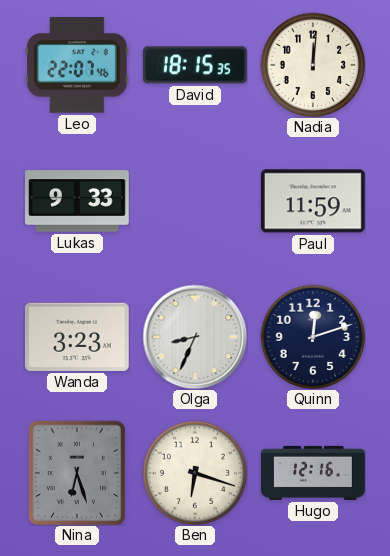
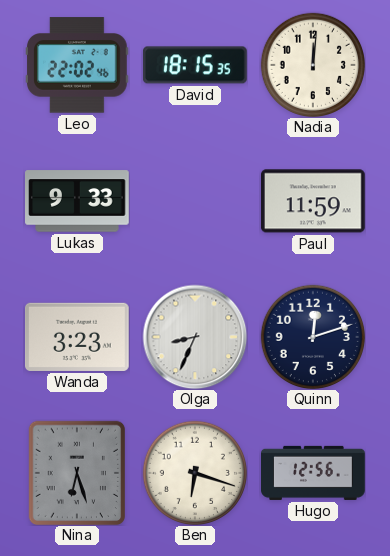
Leo: 22:07 -> 22:02
Hugo: 12:16 -> 12:56
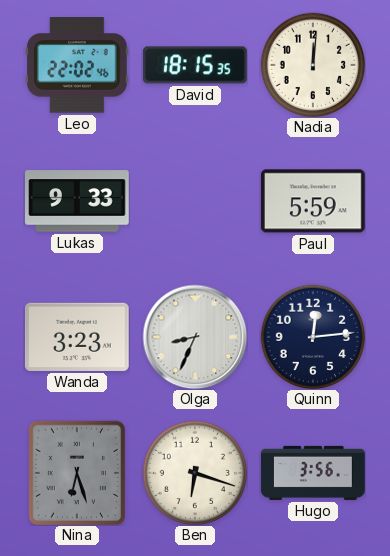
Paul: 11:59 -> 5:59
Quinn: 12:12 -> 12:14
Hugo: 12:56 -> 3:56
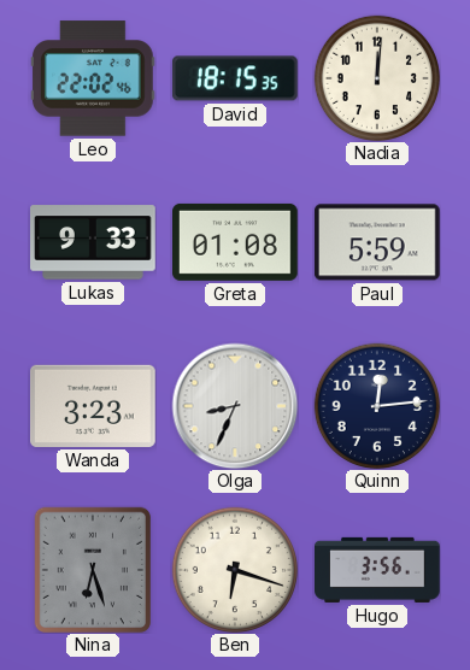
Greta: none -> 01:08
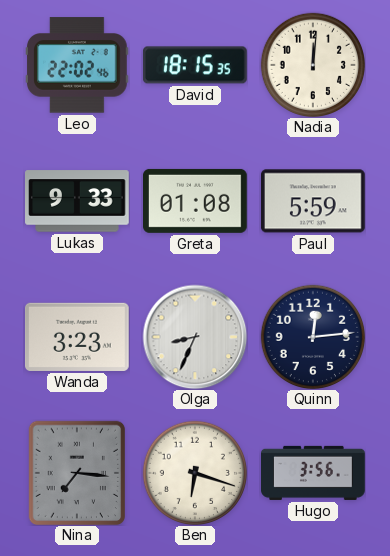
Nina: 6:27 -> 7:16
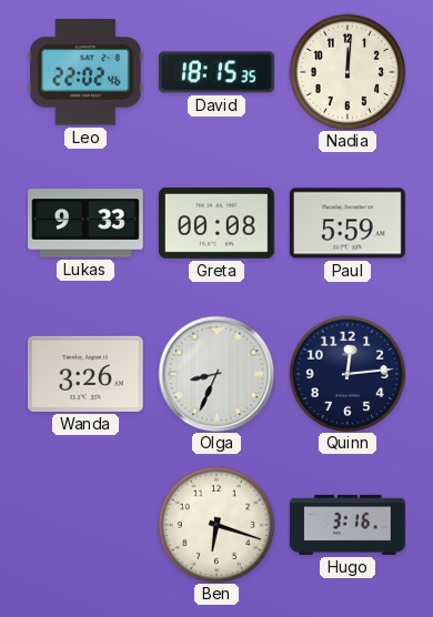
Greta: 01:08 -> 00:08
Wanda: 3:23 -> 3:26
Nina: 7:16 -> none
Hugo: 3:56 -> 3:16
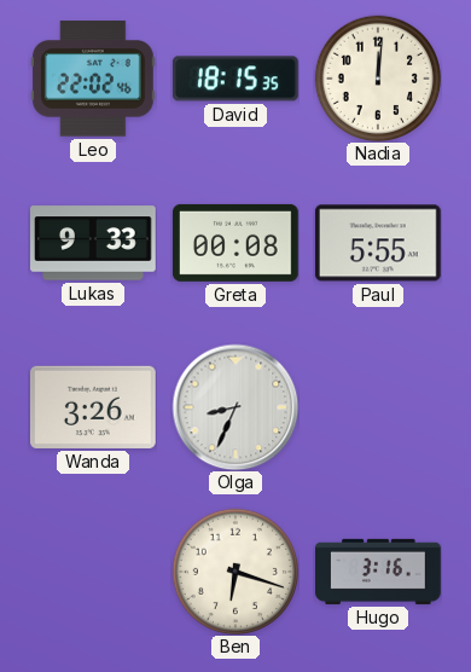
Paul: 5:59 -> 5:55
Quinn: 12:14 -> none
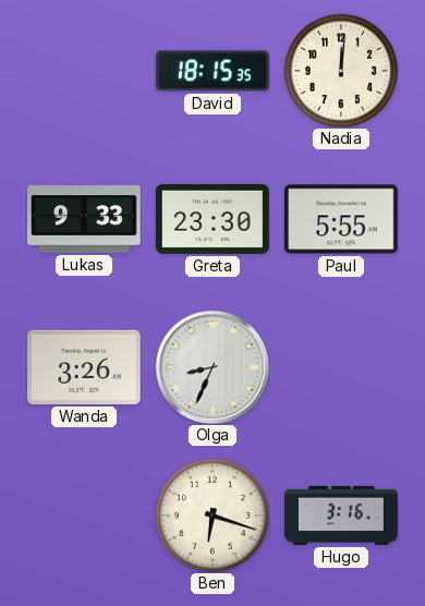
Leo: 22:02 -> none
Greta: 00:08 -> 23:30
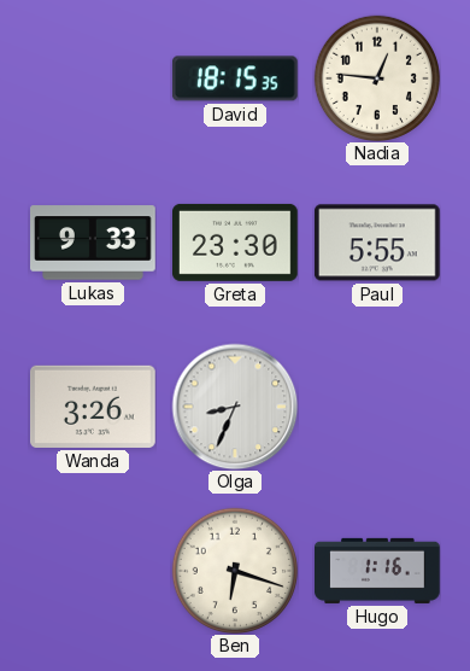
Nadia: 12:01 -> 12:46
Hugo: 3:16 -> 1:16
